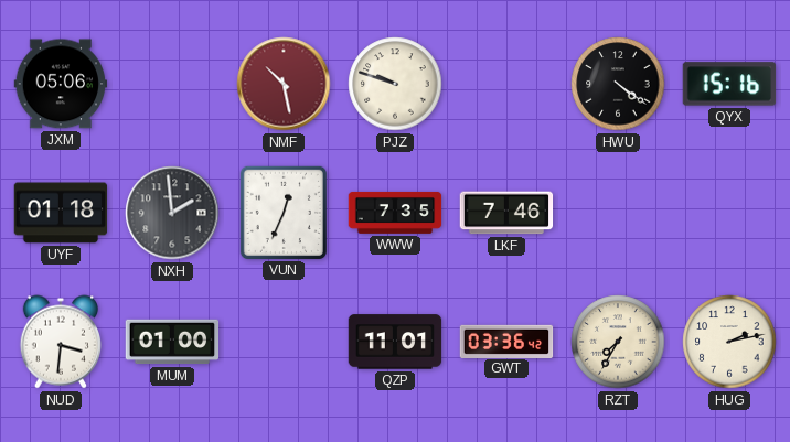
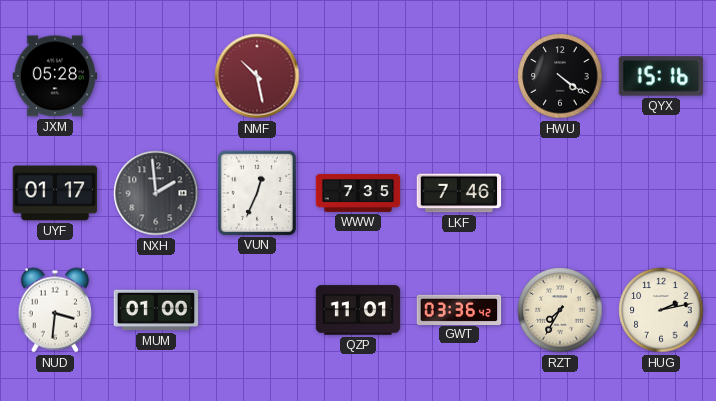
JXM: 05:06 -> 05:28
PJZ: 9:48 -> none
UYF: 01:18 -> 01:17
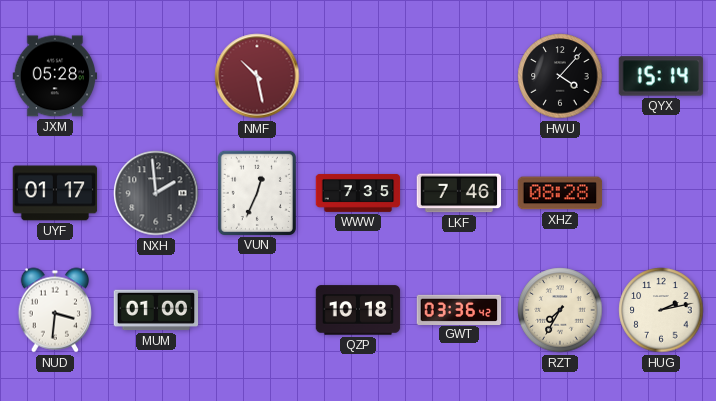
HWU: 4:21 -> 4:07
QYX: 15:16 -> 15:14
XHZ: none -> 08:28
QZP: 11:01 -> 10:18
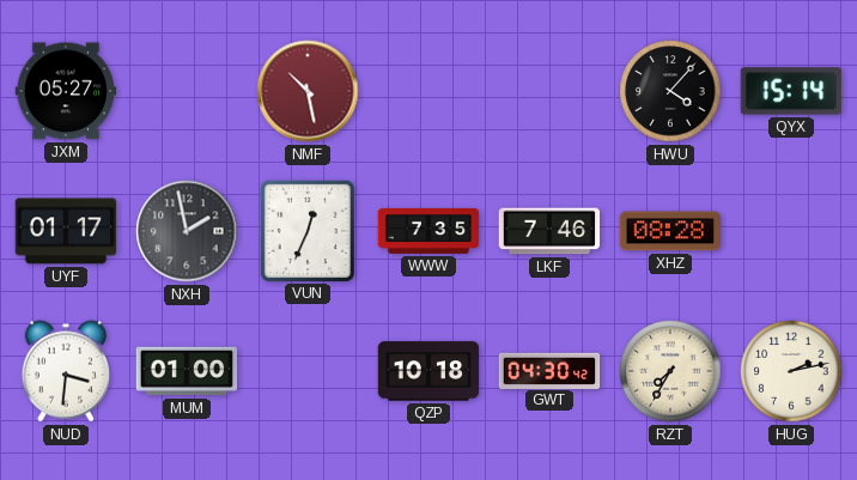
JXM: 05:28 -> 05:27
NXH: 1:59 -> 1:58
GWT: 03:36 -> 04:30
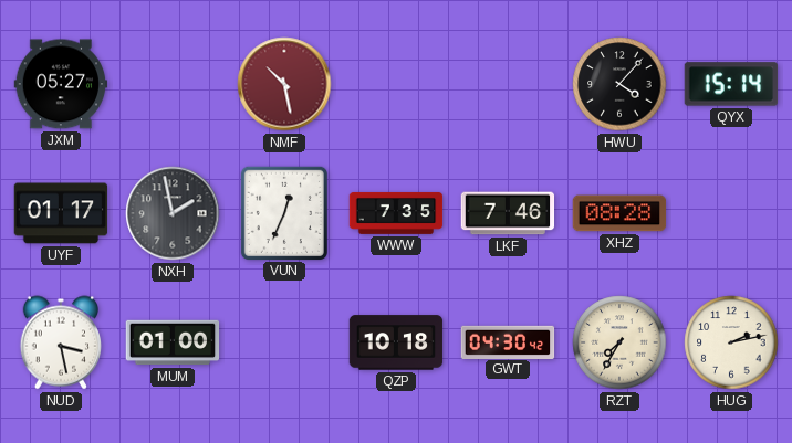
NUD: 3:31 -> 3:28
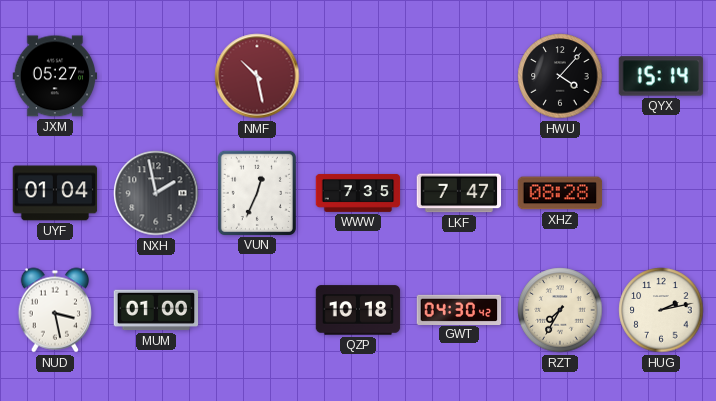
UYF: 01:17 -> 01:04
LKF: 7:46 -> 7:47
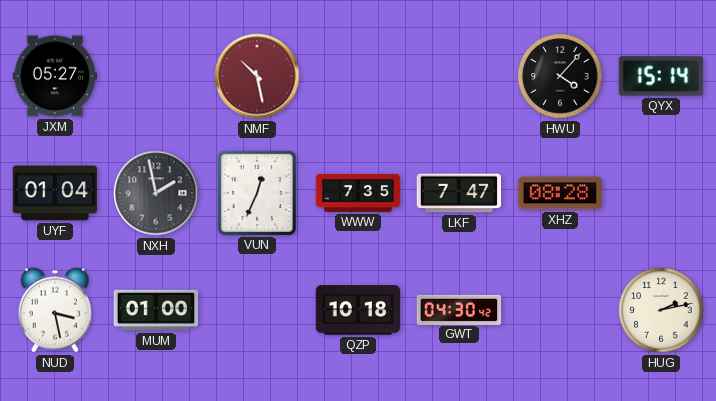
RZT: 7:35 -> none
